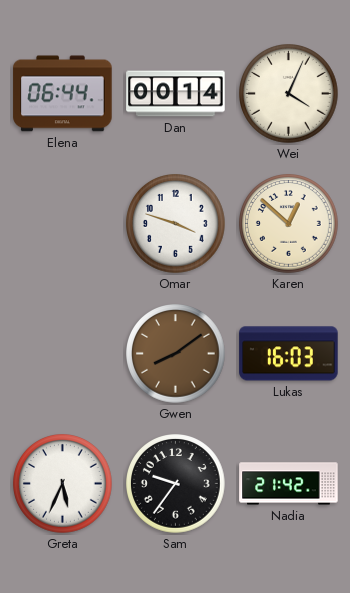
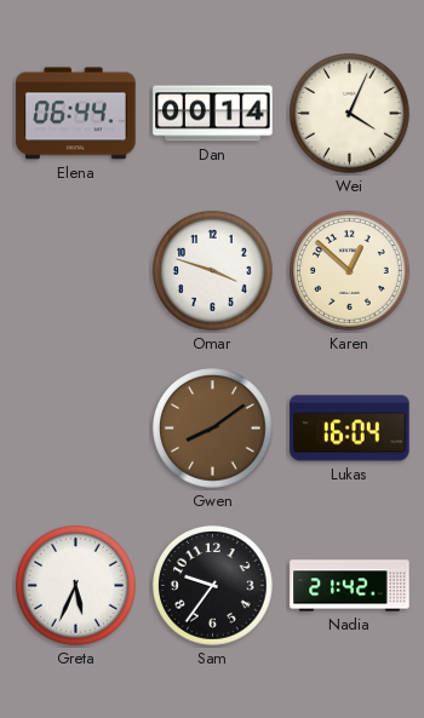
Lukas: 16:03 -> 16:04
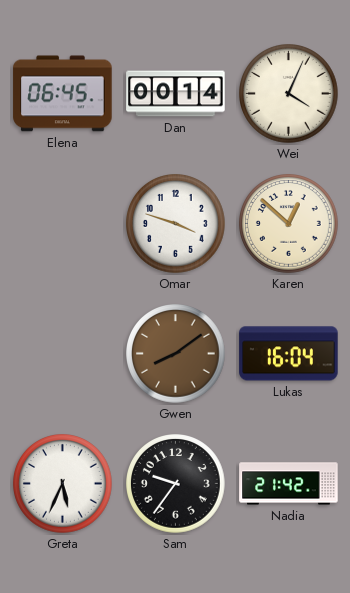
Elena: 06:44 -> 06:45
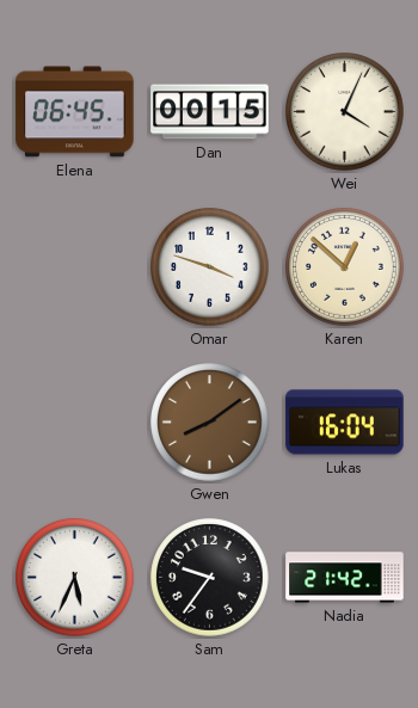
Dan: 00:14 -> 00:15
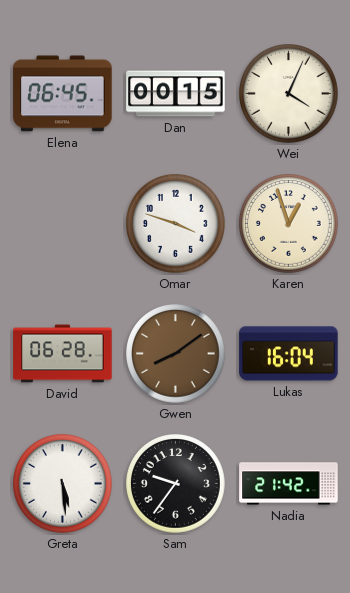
Karen: 12:52 -> 12:57
David: none -> 06:28
Greta: 5:34 -> 5:29
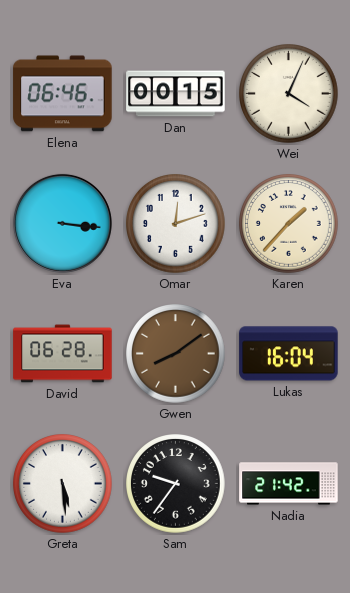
Elena: 06:45 -> 06:46
Eva: none -> 3:16
Omar: 3:48 -> 12:12
Karen: 12:57 -> 1:37
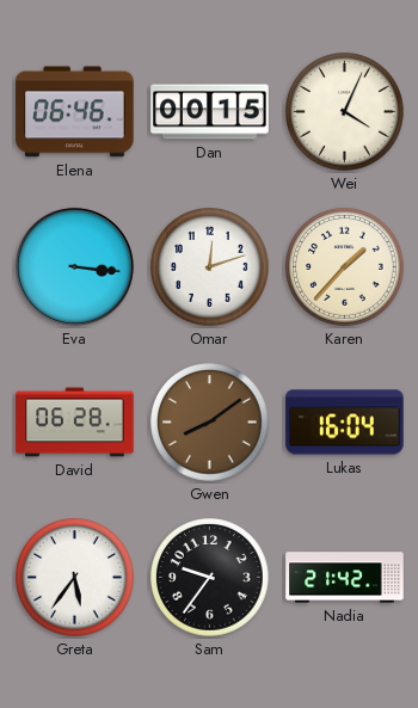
Greta: 5:29 -> 5:36
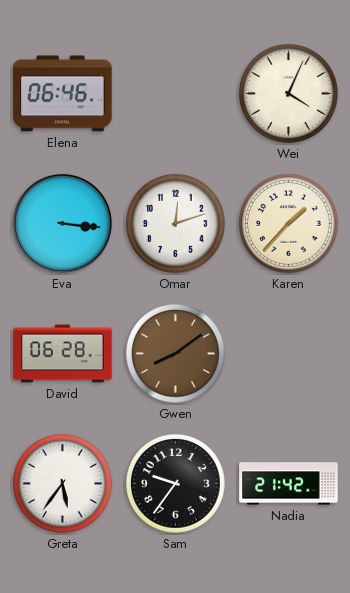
Dan: 00:15 -> none
Lukas: 16:04 -> none
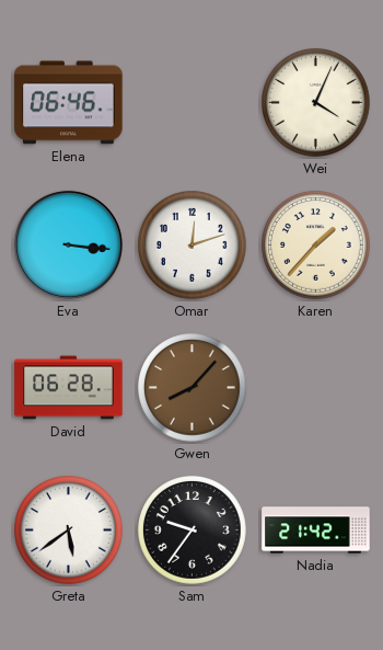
Gwen: 8:09 -> 8:07
Greta: 5:36 -> 5:39
